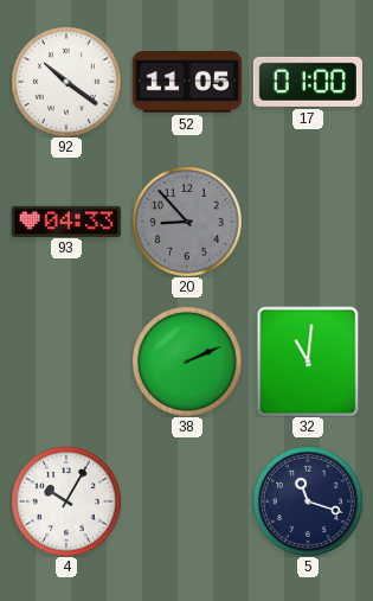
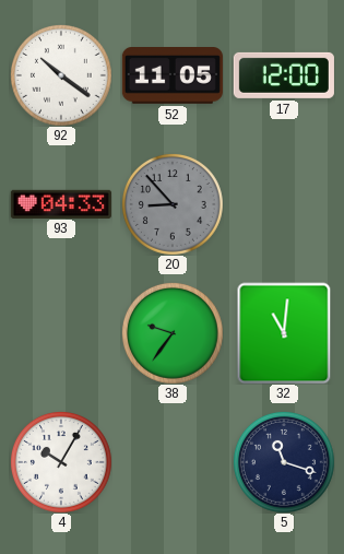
17: 01:00 -> 12:00
38: 2:11 -> 9:36
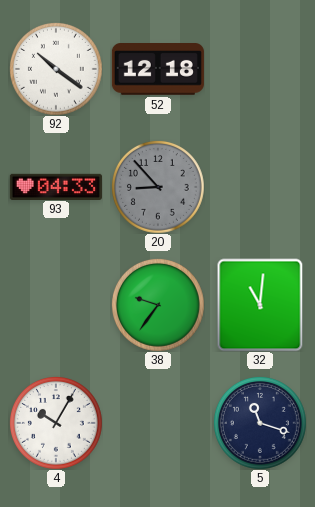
52: 11:05 -> 12:18
17: 12:00 -> none
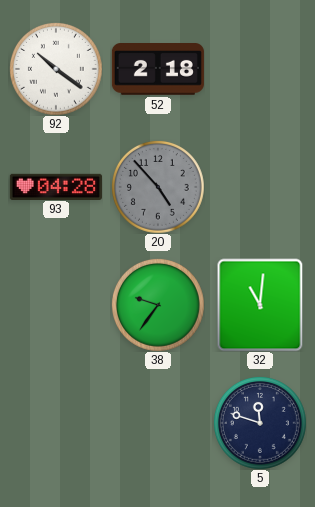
52: 12:18 -> 2:18
93: 04:33 -> 04:28
20: 8:53 -> 4:53
4: 10:05 -> none
5: 11:18 -> 11:48
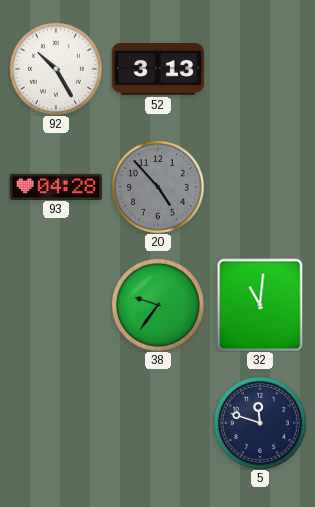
92: 10:21 -> 10:25
52: 2:18 -> 3:13
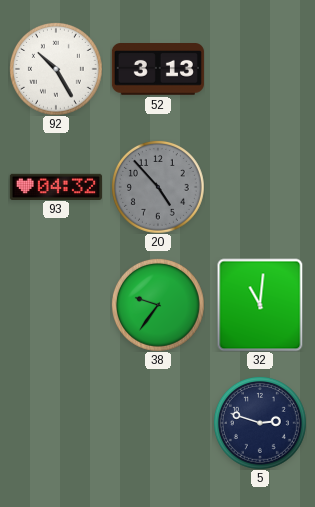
93: 04:28 -> 04:32
5: 11:48 -> 2:48
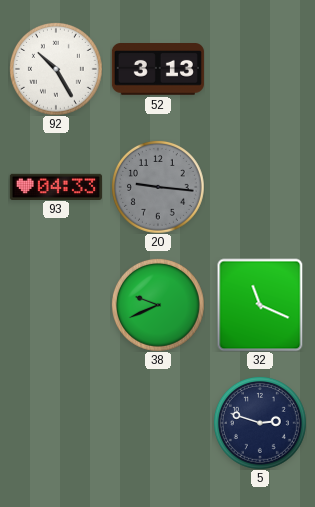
93: 04:32 -> 04:33
20: 4:53 -> 9:16
38: 9:36 -> 9:41
32: 11:01 -> 11:19
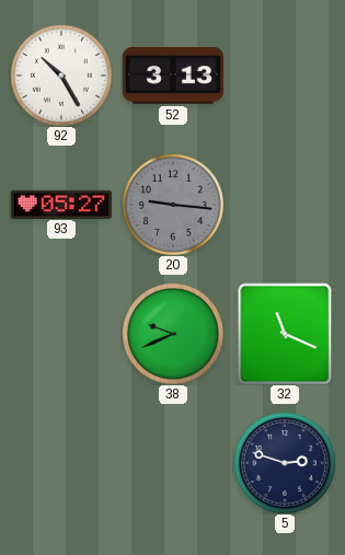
93: 04:33 -> 05:27
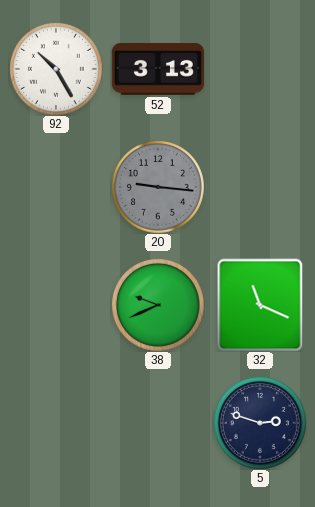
93: 05:27 -> none
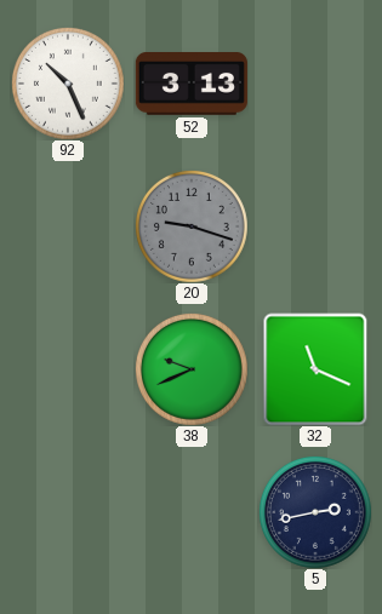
92: 10:25 -> 10:26
20: 9:16 -> 9:18
5: 2:48 -> 2:43
